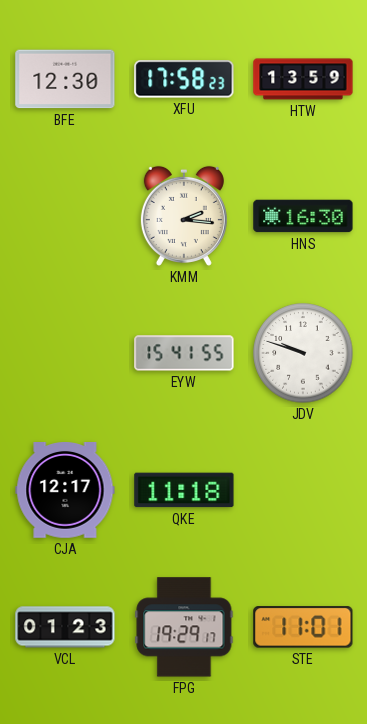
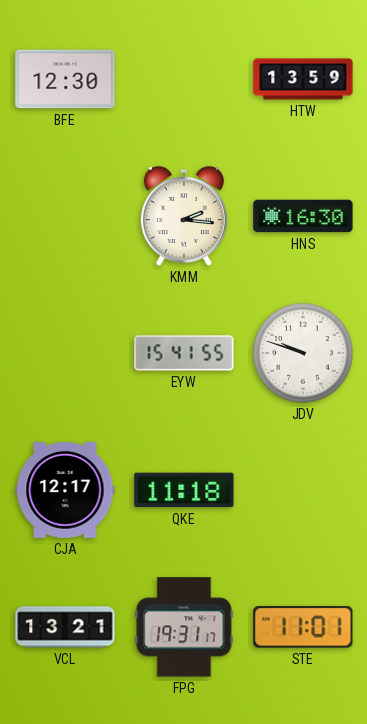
XFU: 17:58 -> none
VCL: 01:23 -> 13:21
FPG: 19:29 -> 19:31
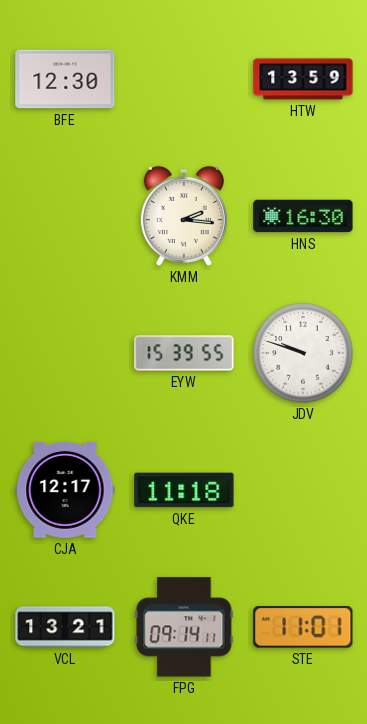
EYW: 15:41 -> 15:39
FPG: 19:31 -> 09:14
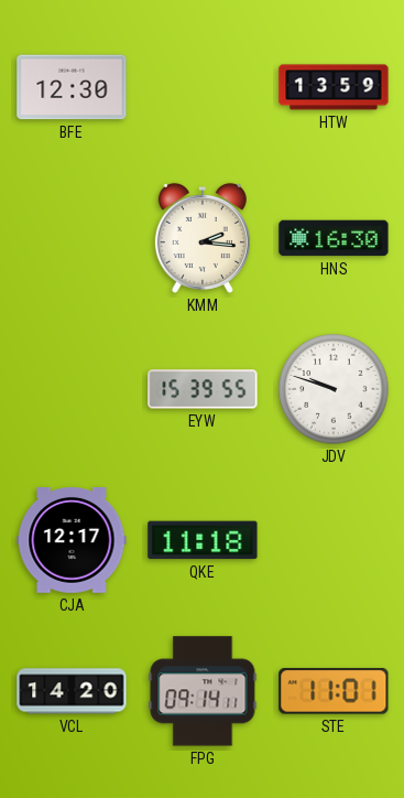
VCL: 13:21 -> 14:20
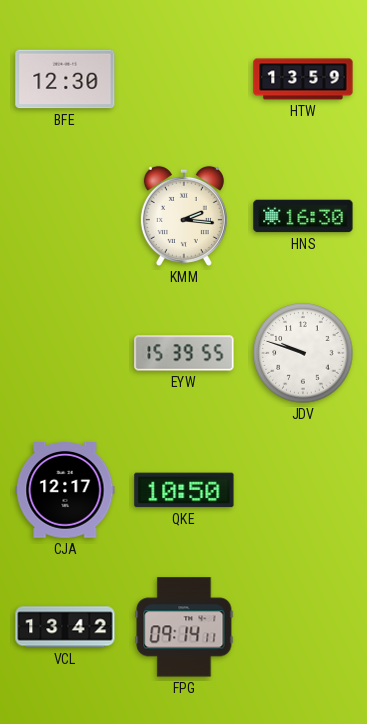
QKE: 11:18 -> 10:50
VCL: 14:20 -> 13:42
STE: 11:01 -> none
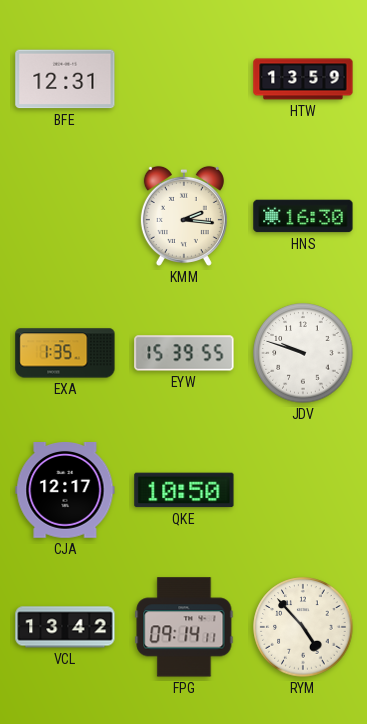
BFE: 12:30 -> 12:31
EXA: none -> 1:35
RYM: none -> 4:53
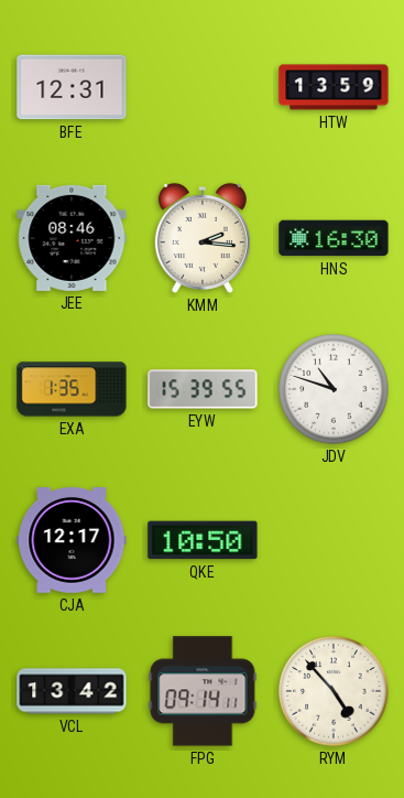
JEE: none -> 08:46
JDV: 9:48 -> 10:48
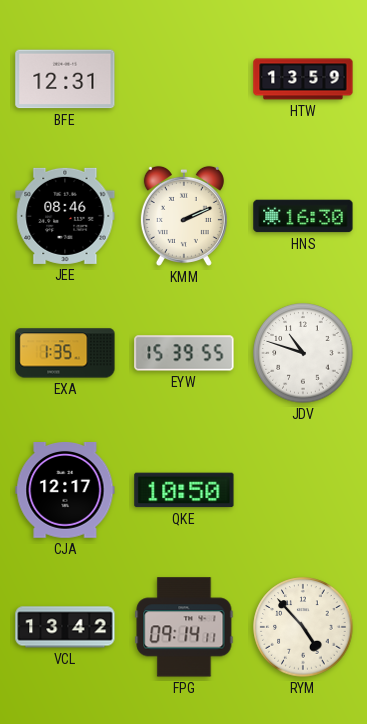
KMM: 2:16 -> 2:11
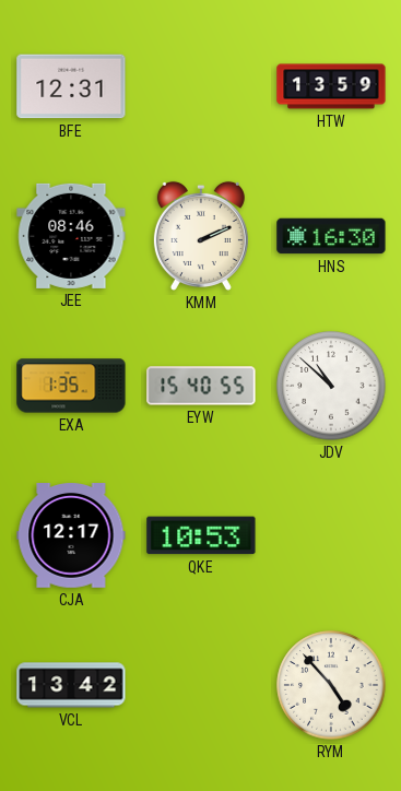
EYW: 15:39 -> 15:40
JDV: 10:48 -> 10:52
QKE: 10:50 -> 10:53
FPG: 09:14 -> none
